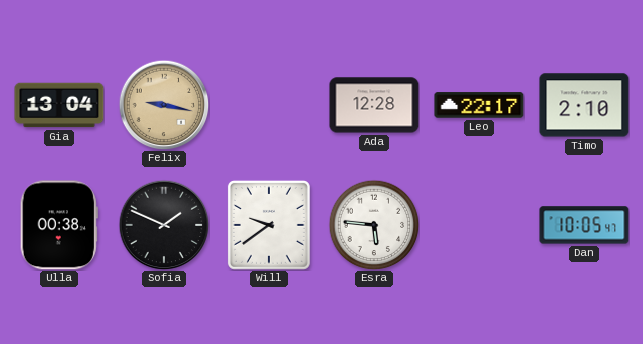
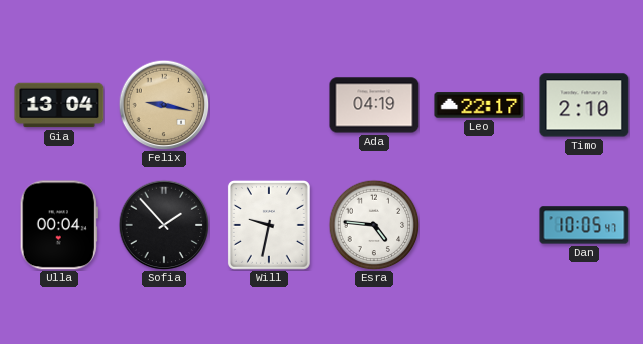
Ada: 12:28 -> 04:19
Ulla: 00:38 -> 00:04
Sofia: 1:49 -> 1:53
Will: 9:39 -> 9:32
Esra: 5:46 -> 4:46
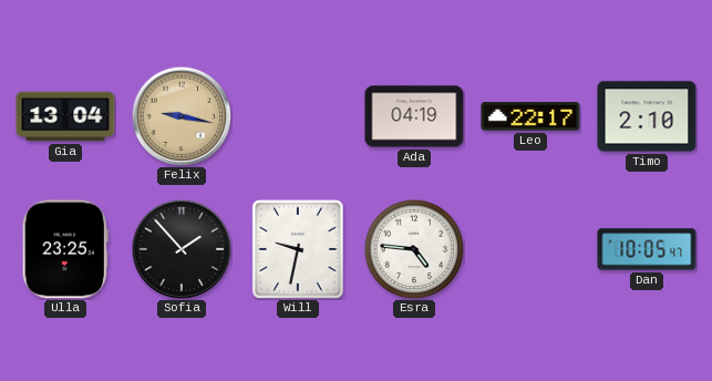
Ulla: 00:04 -> 23:25
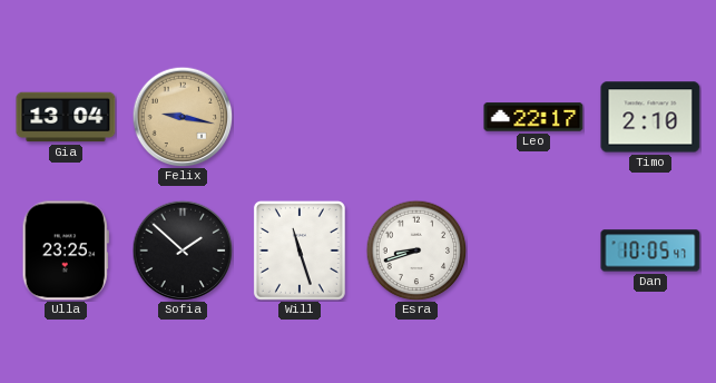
Ada: 04:19 -> none
Sofia: 1:53 -> 1:52
Will: 9:32 -> 11:27
Esra: 4:46 -> 8:42
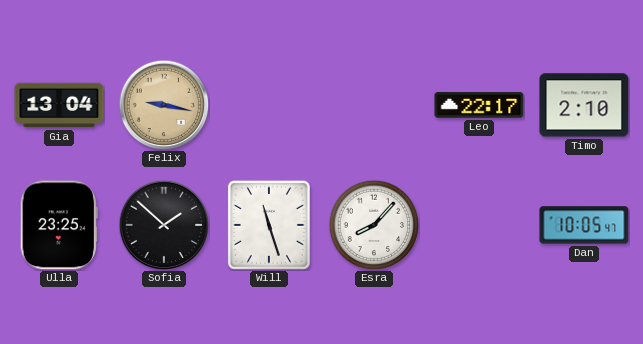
Esra: 8:42 -> 8:07
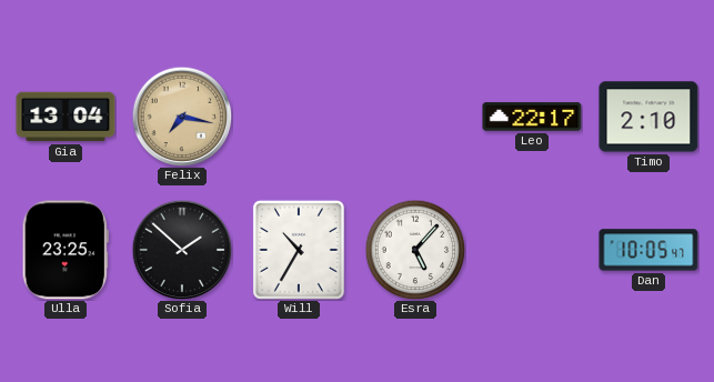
Felix: 9:17 -> 7:17
Will: 11:27 -> 10:35
Esra: 8:07 -> 5:07
